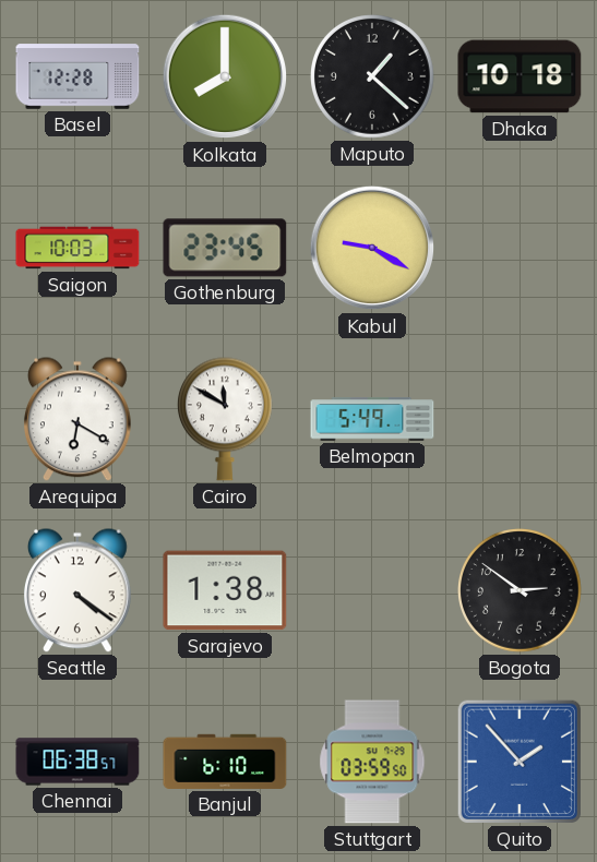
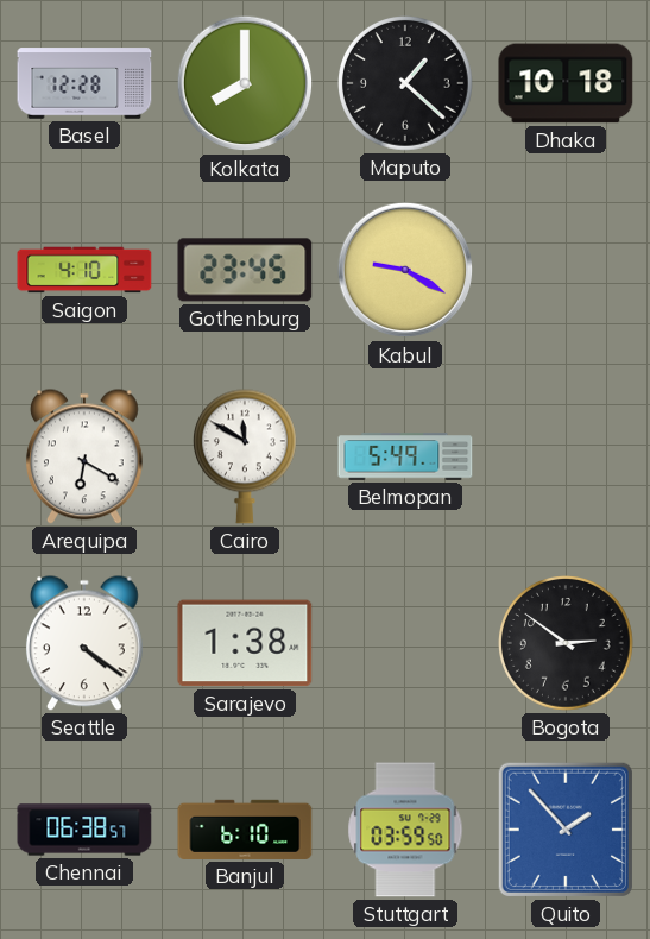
Saigon: 10:03 -> 4:10
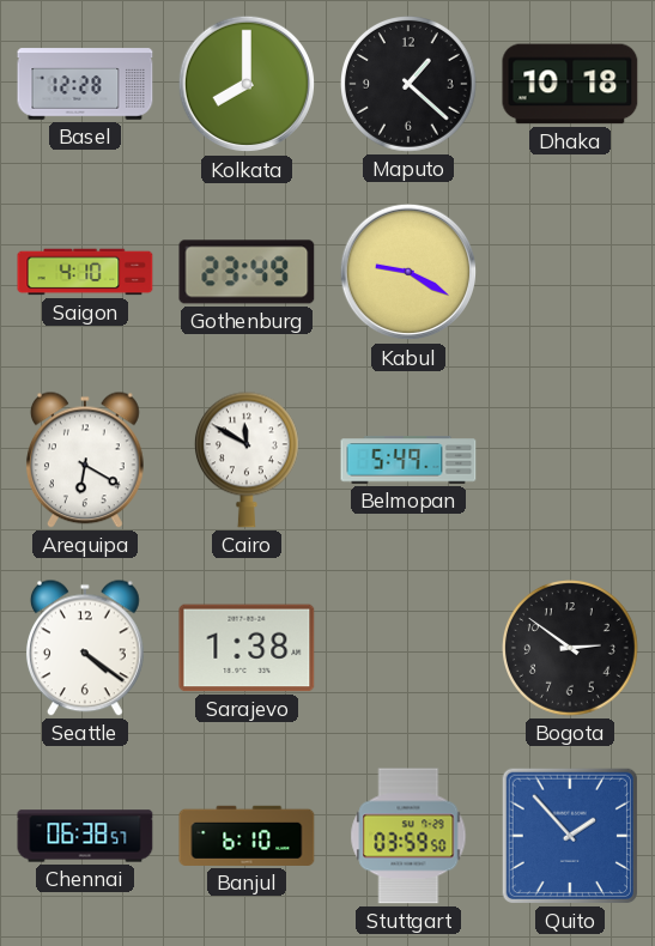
Gothenburg: 23:45 -> 23:49
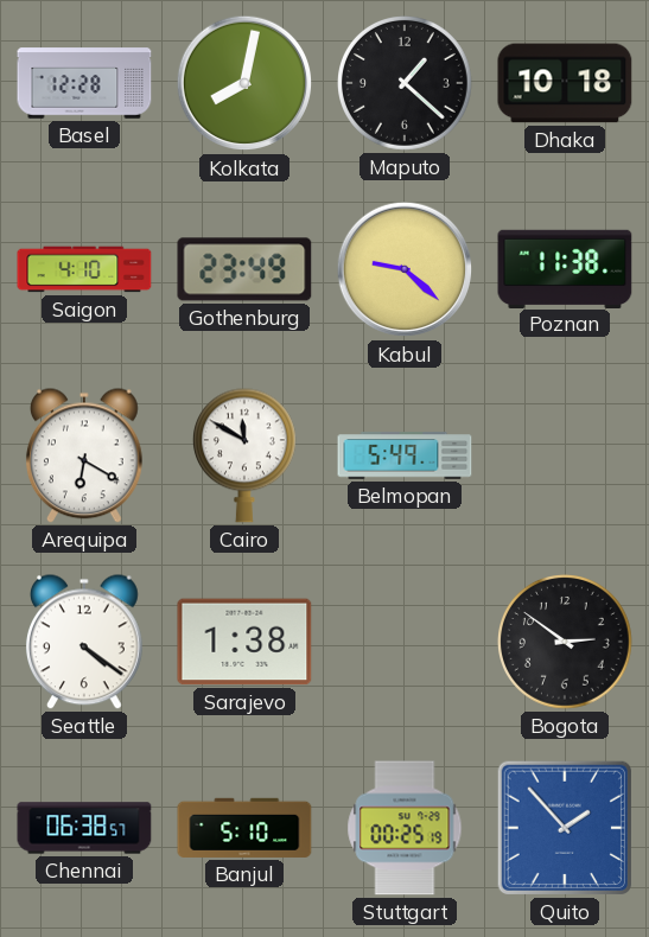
Kolkata: 8:00 -> 8:02
Kabul: 9:20 -> 9:22
Poznan: none -> 11:38
Banjul: 6:10 -> 5:10
Stuttgart: 03:59 -> 00:25
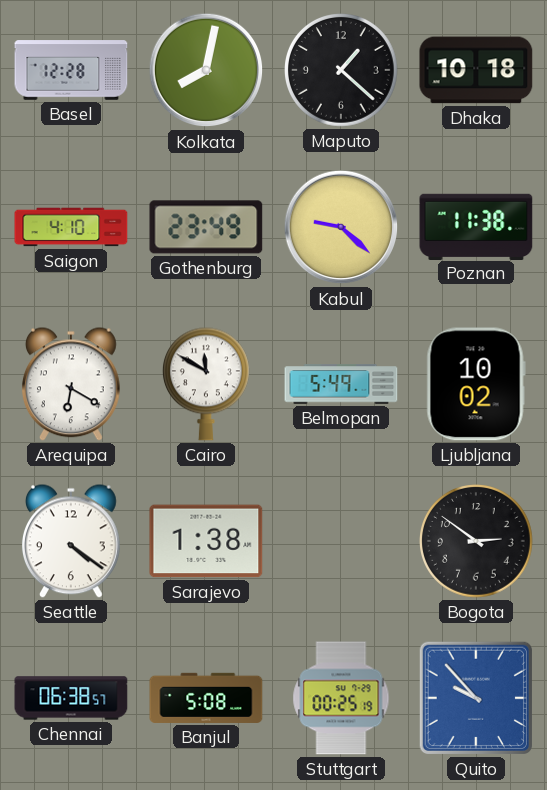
Ljubljana: none -> 10:02
Banjul: 5:10 -> 5:08
Quito: 1:53 -> 9:53
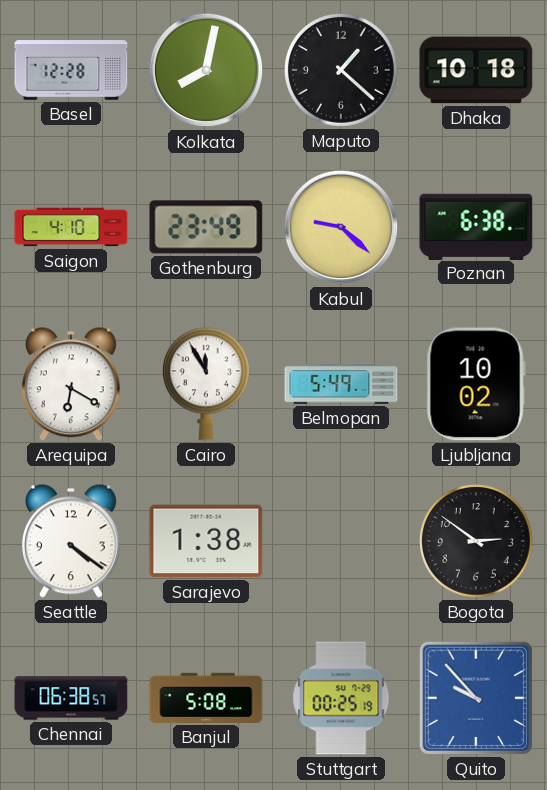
Poznan: 11:38 -> 6:38
Cairo: 11:50 -> 11:55
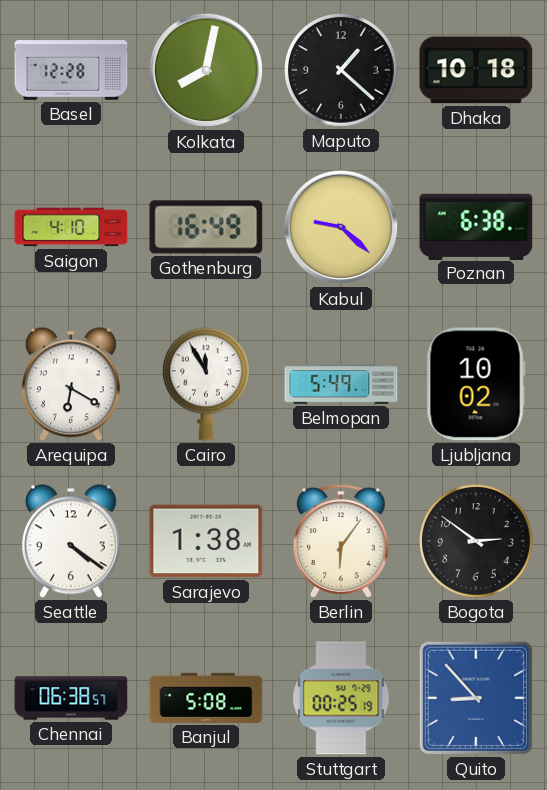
Gothenburg: 23:49 -> 16:49
Berlin: none -> 6:06
Quito: 9:53 -> 8:53
